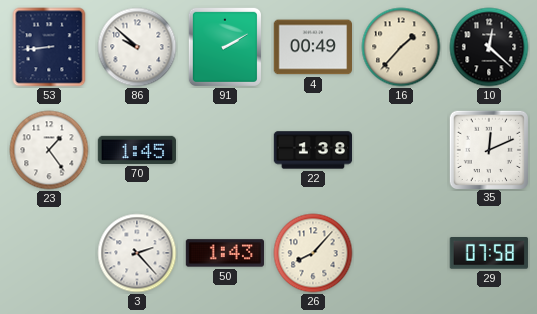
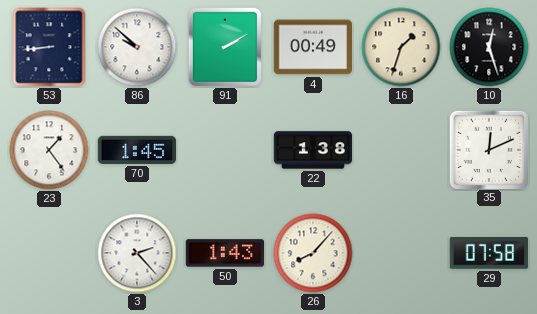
16: 1:37 -> 1:33
10: 12:22 -> 12:27
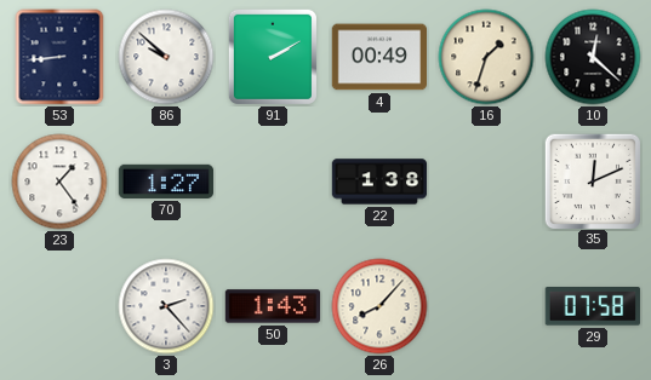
10: 12:27 -> 12:22
70: 1:45 -> 1:27
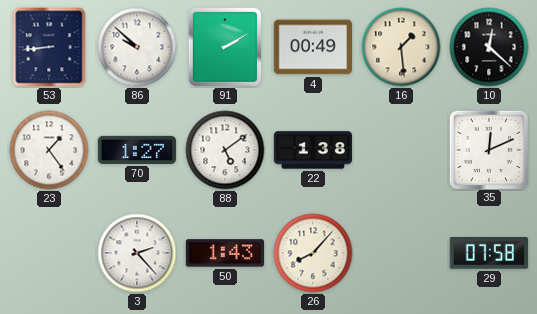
16: 1:33 -> 1:29
88: none -> 5:09
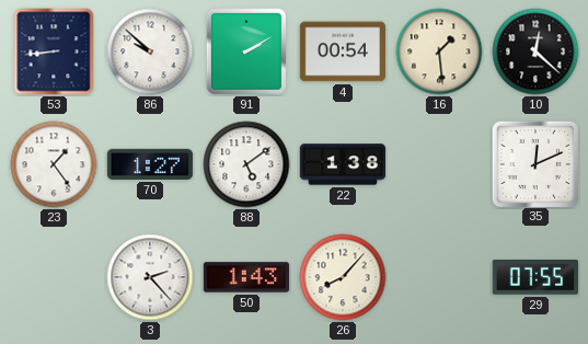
4: 00:49 -> 00:54
29: 07:58 -> 07:55
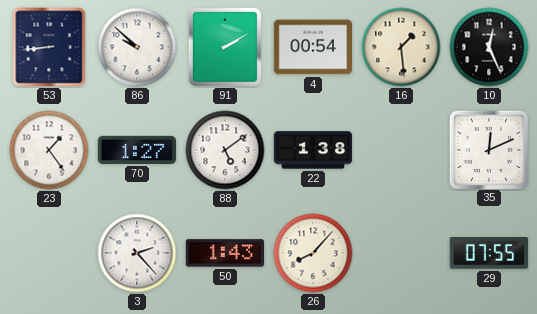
10: 12:22 -> 12:26
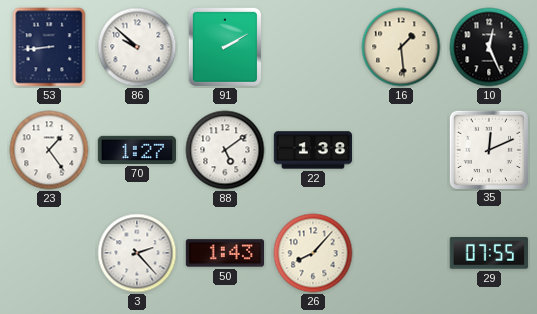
4: 00:54 -> none
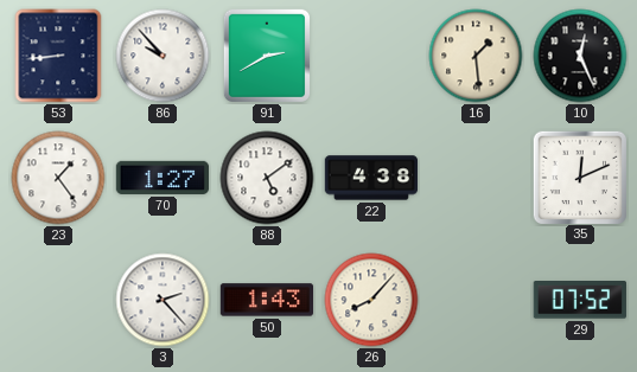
86: 9:52 -> 9:53
91: 2:10 -> 2:40
22: 1:38 -> 4:38
29: 07:55 -> 07:52
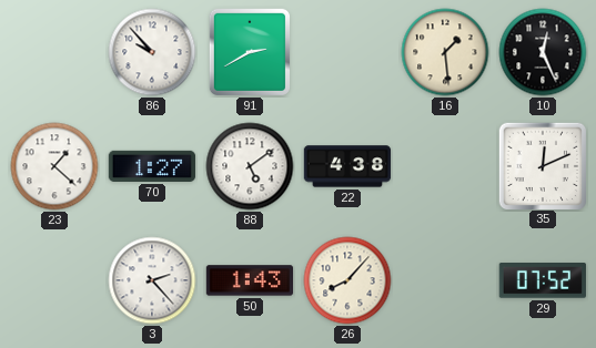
53: 8:44 -> none
23: 1:24 -> 1:22
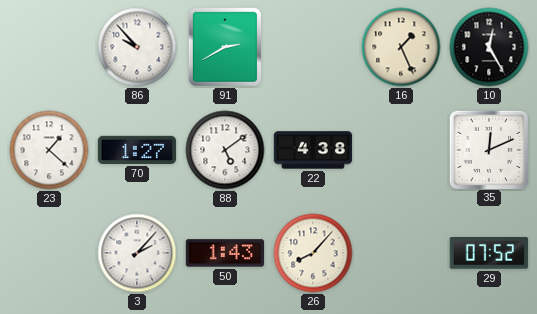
16: 1:29 -> 1:26
10: 12:26 -> 12:25
3: 2:23 -> 2:07
